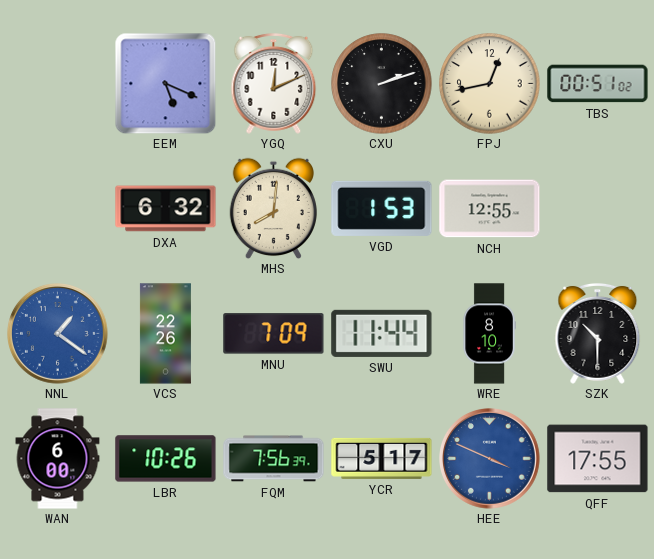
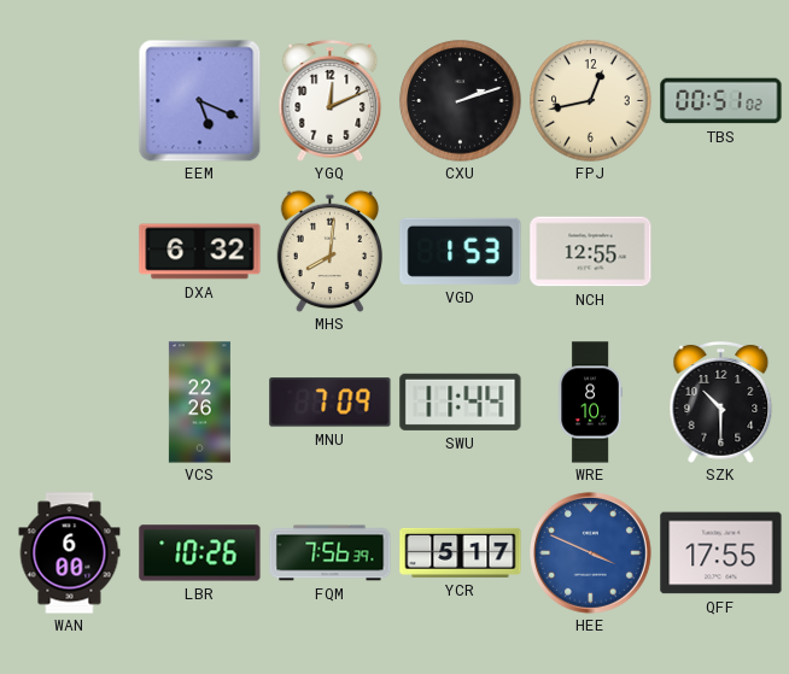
NNL: 1:21 -> none
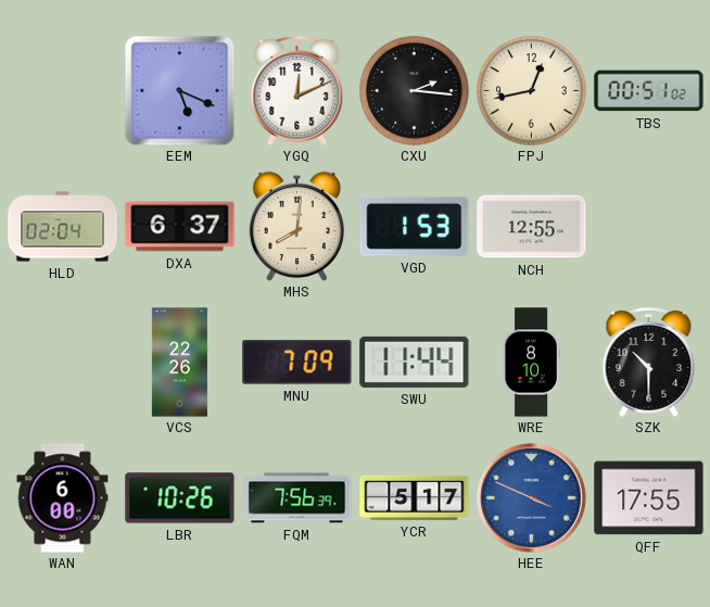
CXU: 2:12 -> 2:16
HLD: none -> 02:04
DXA: 6:32 -> 6:37
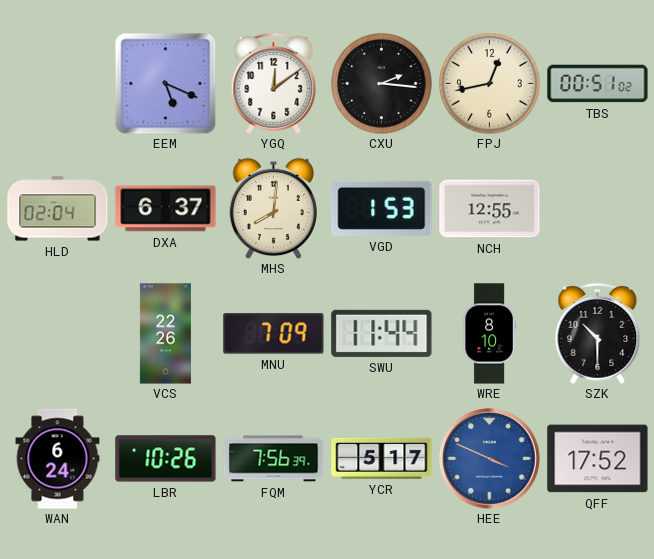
YGQ: 12:11 -> 12:09
WAN: 6:00 -> 6:24
QFF: 17:55 -> 17:52
